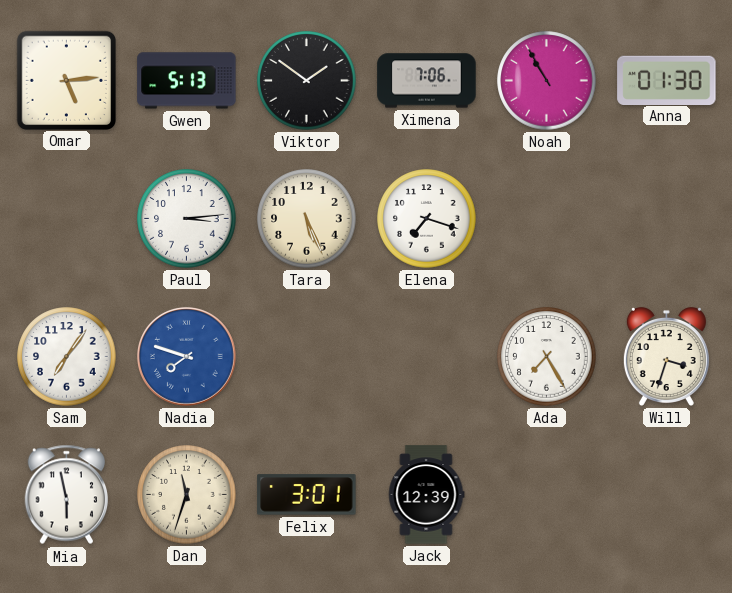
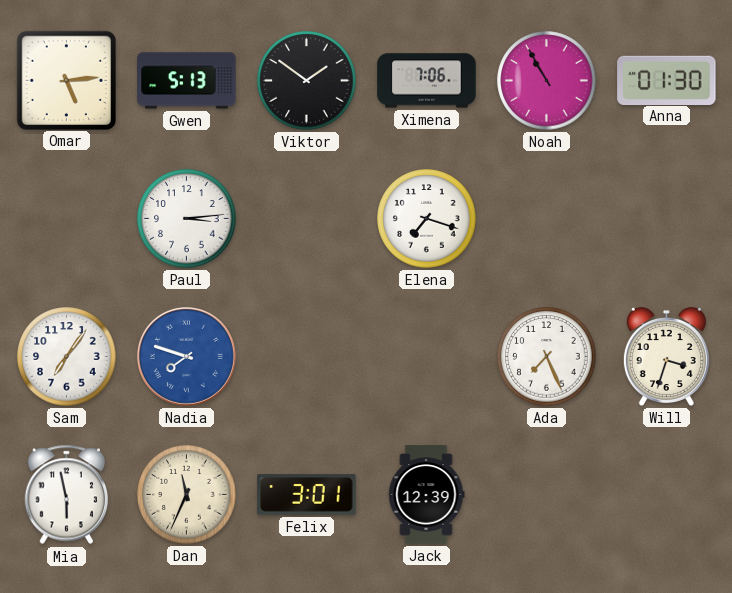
Tara: 5:26 -> none
Ada: 7:25 -> 7:26
Dan: 11:33 -> 11:34
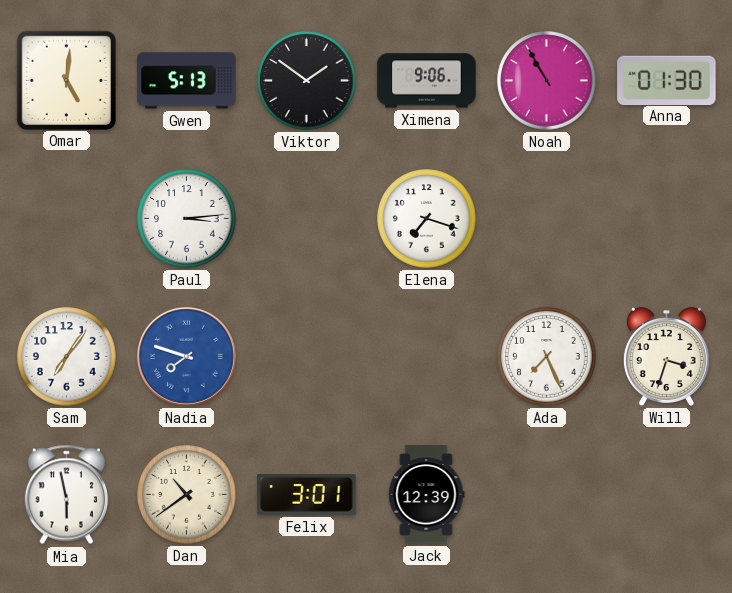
Omar: 5:14 -> 5:01
Ximena: 7:06 -> 9:06
Dan: 11:34 -> 10:39
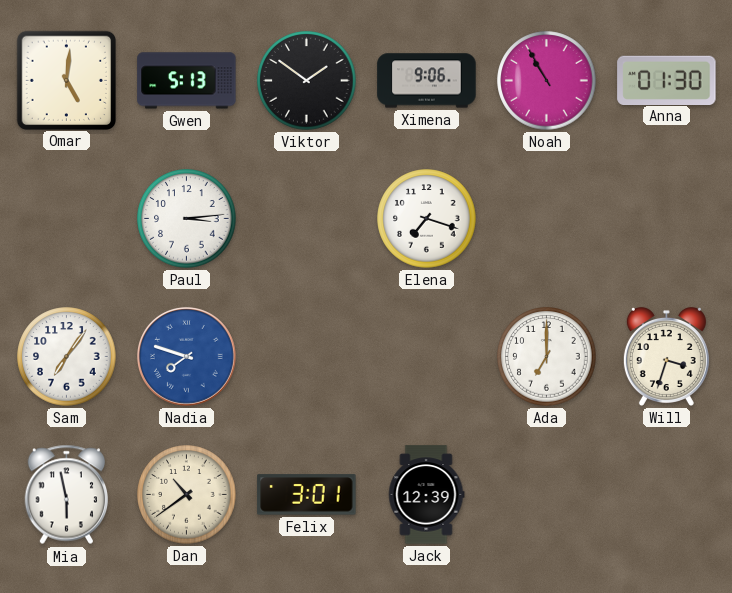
Ada: 7:26 -> 7:00
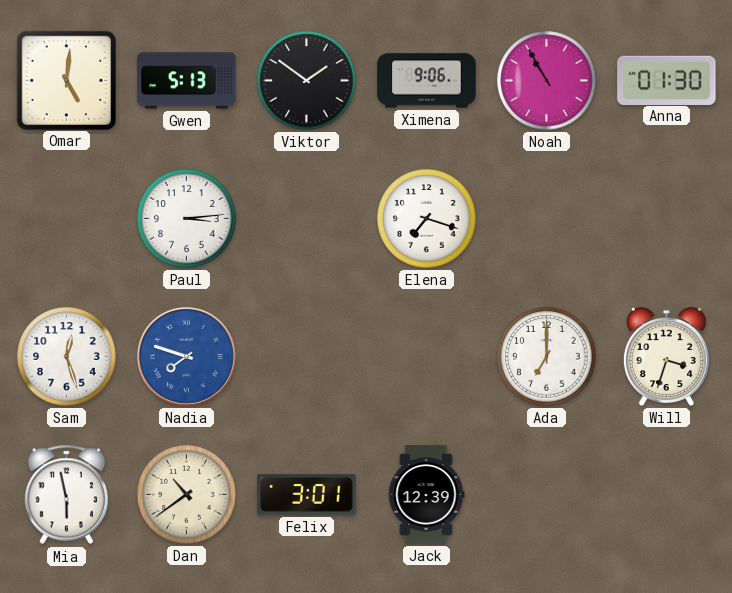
Sam: 7:06 -> 12:27
